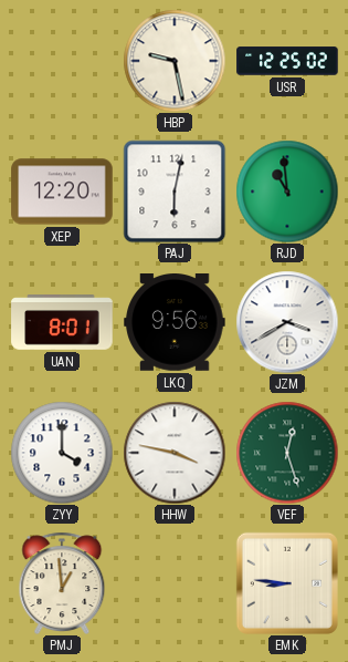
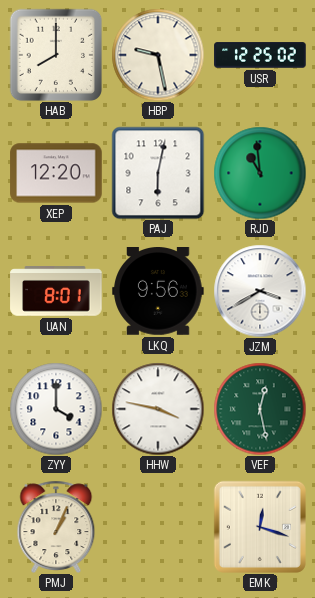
HAB: none -> 8:00
VEF: 12:27 -> 12:28
PMJ: 12:59 -> 1:04
EMK: 8:46 -> 12:18
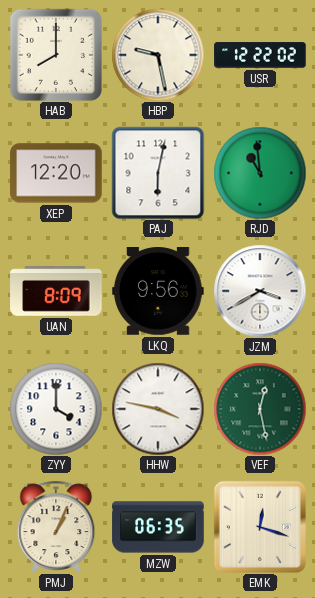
USR: 12:25 -> 12:22
UAN: 8:01 -> 8:09
MZW: none -> 06:35
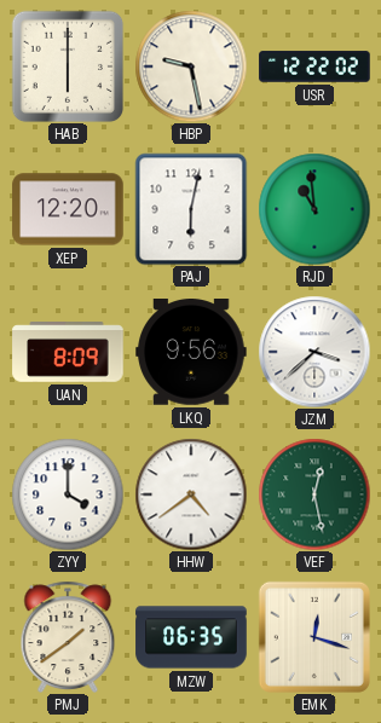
HAB: 8:00 -> 6:00
JZM: 3:40 -> 3:38
HHW: 3:47 -> 4:39
PMJ: 1:04 -> 1:39
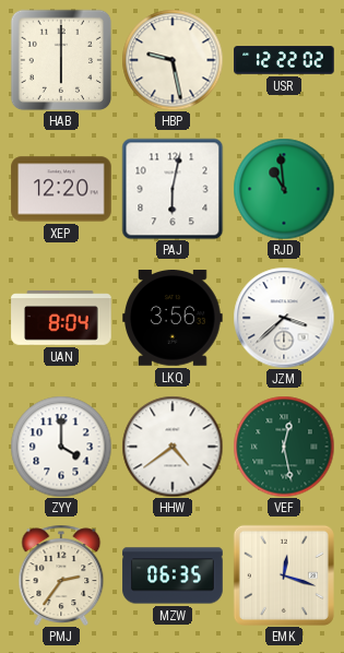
UAN: 8:09 -> 8:04
LKQ: 9:56 -> 3:56
PMJ: 1:39 -> 2:36
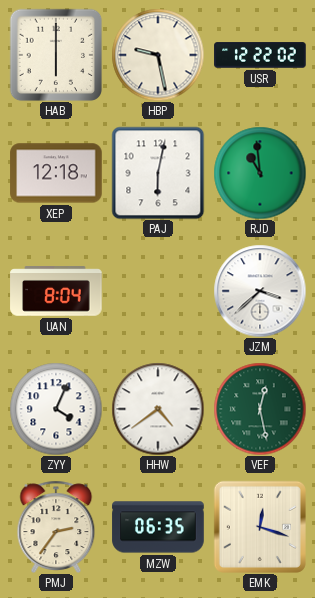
XEP: 12:20 -> 12:18
LKQ: 3:56 -> none
ZYY: 4:00 -> 4:04
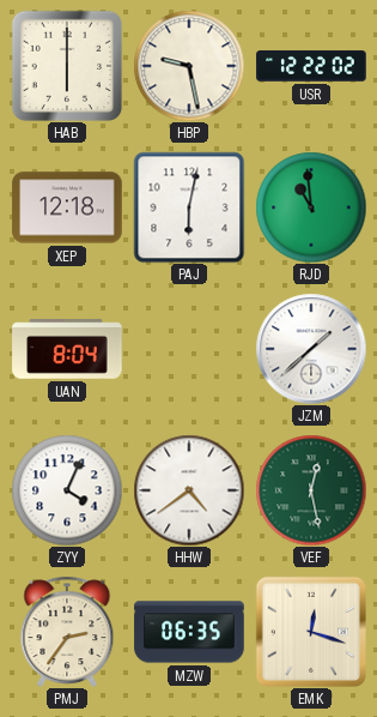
JZM: 3:38 -> 1:38
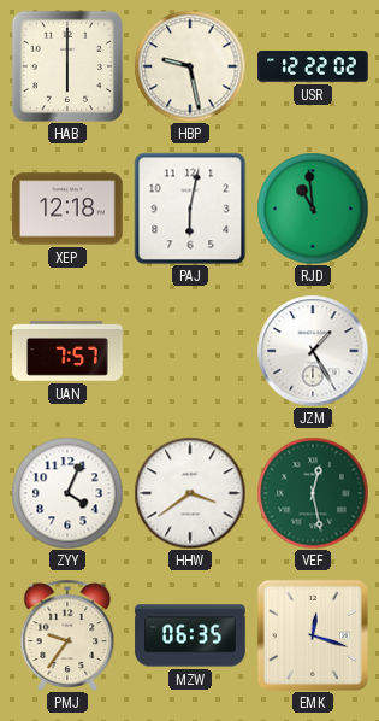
UAN: 8:04 -> 7:57
JZM: 1:38 -> 1:25
HHW: 4:39 -> 3:39
PMJ: 2:36 -> 9:36
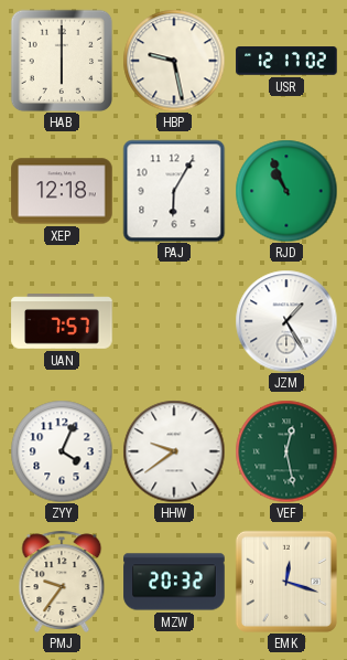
USR: 12:22 -> 12:17
PAJ: 6:02 -> 6:05
RJD: 10:59 -> 10:56
HHW: 3:39 -> 9:39
MZW: 06:35 -> 20:32
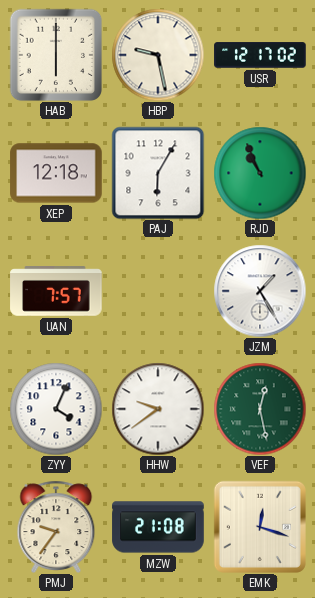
MZW: 20:32 -> 21:08
